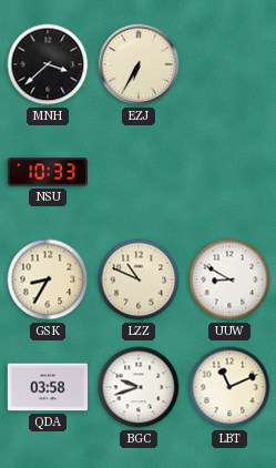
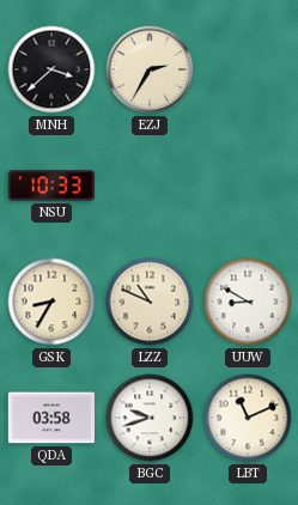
EZJ: 6:35 -> 2:35
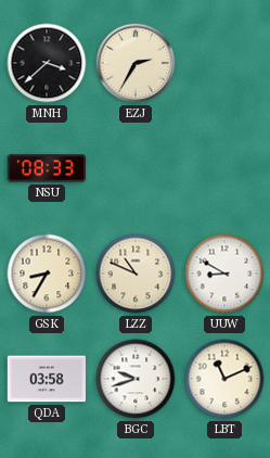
NSU: 10:33 -> 08:33
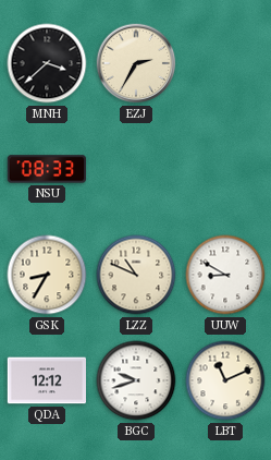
QDA: 03:58 -> 12:12
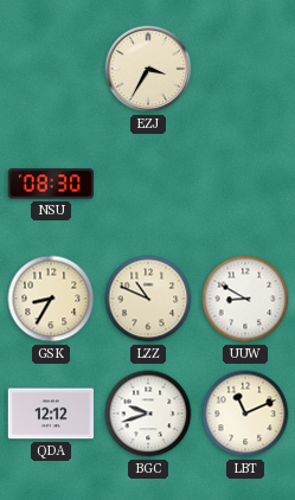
MNH: 3:38 -> none
EZJ: 2:35 -> 3:35
NSU: 08:33 -> 08:30
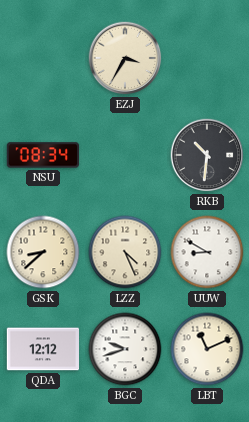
NSU: 08:30 -> 08:34
RKB: none -> 10:31
GSK: 8:35 -> 8:38
LZZ: 10:49 -> 4:26
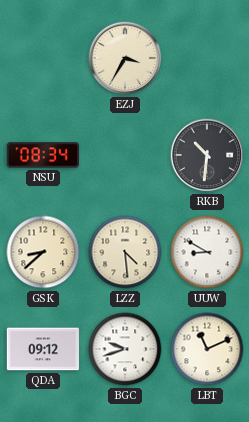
LZZ: 4:26 -> 4:29
QDA: 12:12 -> 09:12
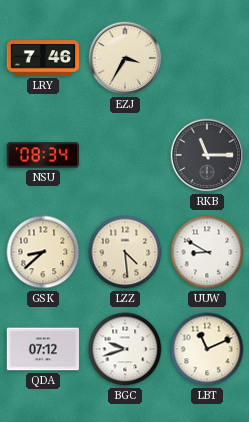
LRY: none -> 7:46
RKB: 10:31 -> 11:15
QDA: 09:12 -> 07:12
